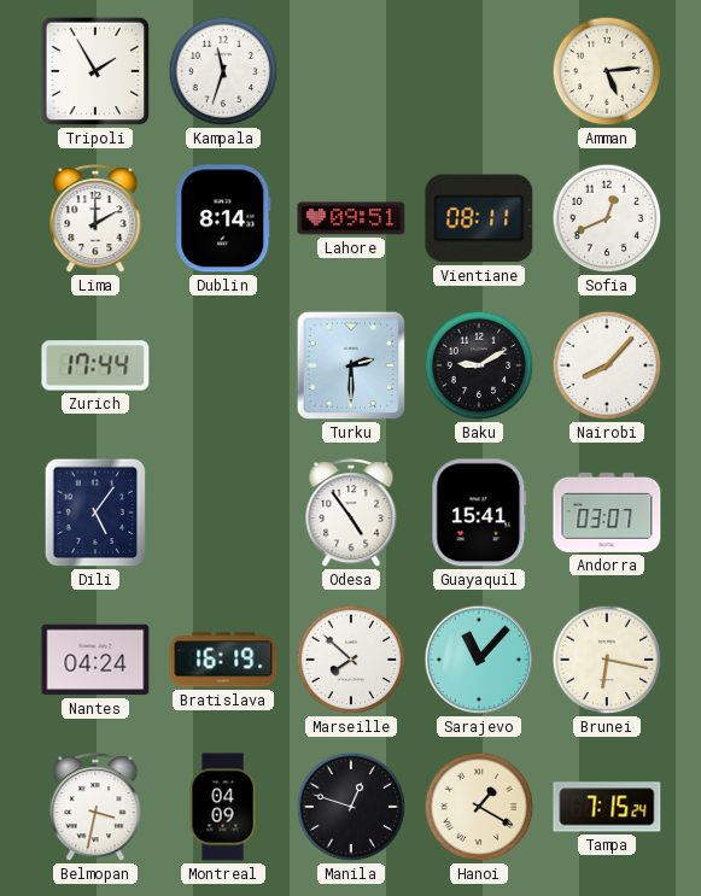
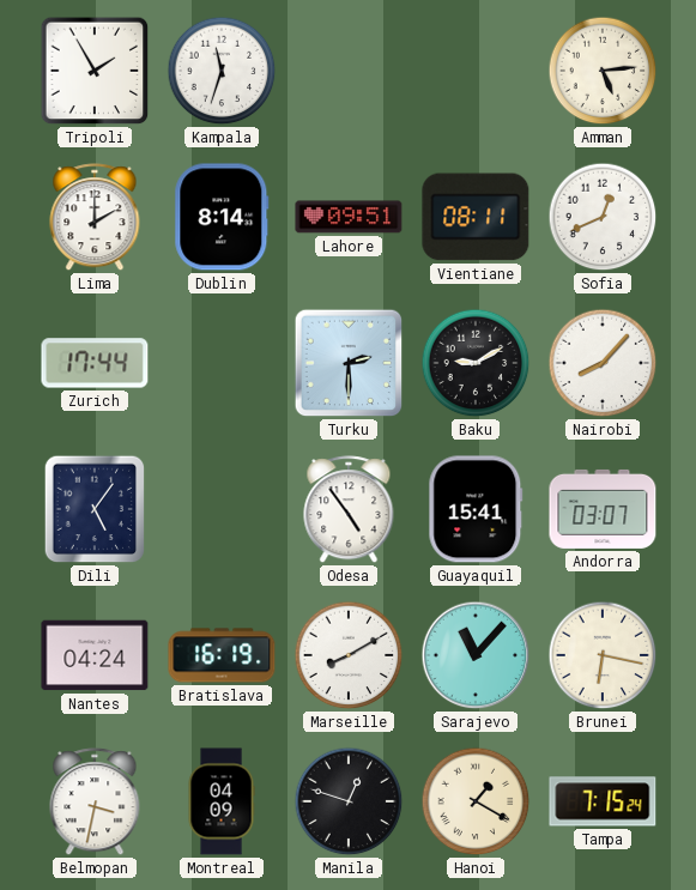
Marseille: 7:52 -> 8:10
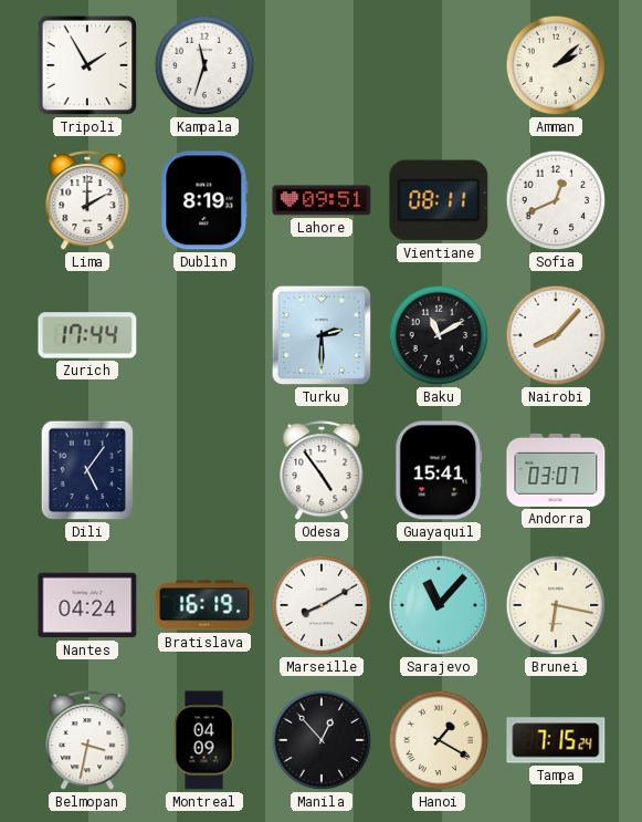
Amman: 5:14 -> 2:08
Dublin: 8:14 -> 8:19
Baku: 9:10 -> 11:10
Manila: 12:48 -> 12:53
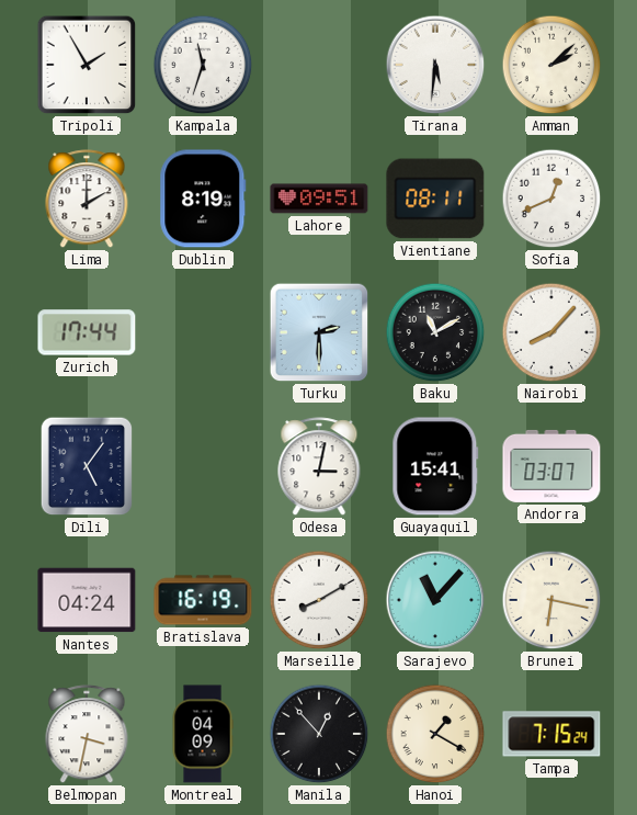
Tirana: none -> 5:31
Odesa: 4:54 -> 3:02
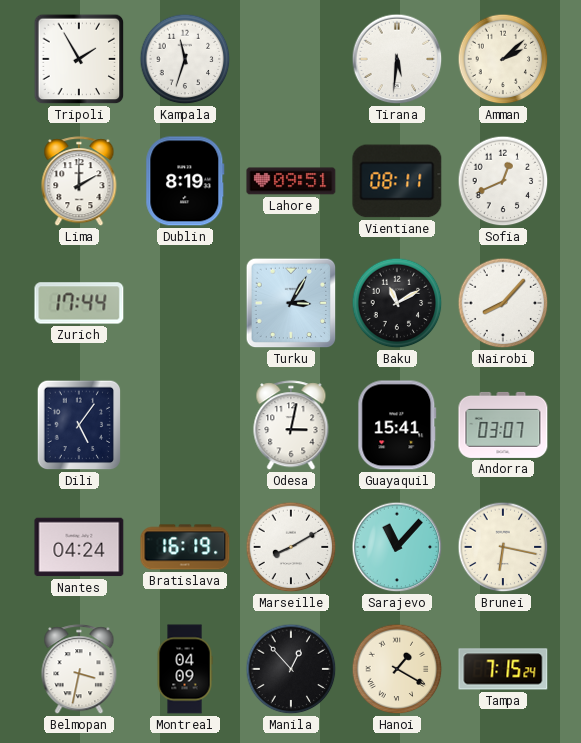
Turku: 2:30 -> 3:05
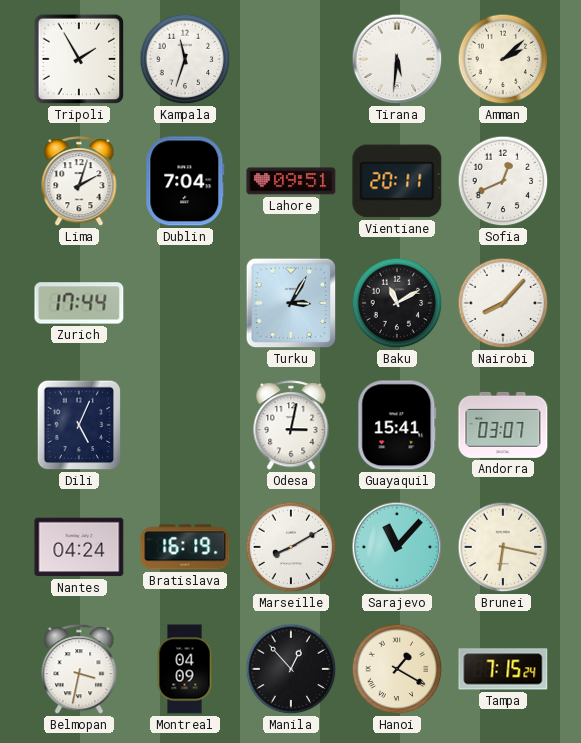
Lima: 2:00 -> 2:03
Dublin: 8:19 -> 7:04
Vientiane: 08:11 -> 20:11
Dili: 5:06 -> 5:04
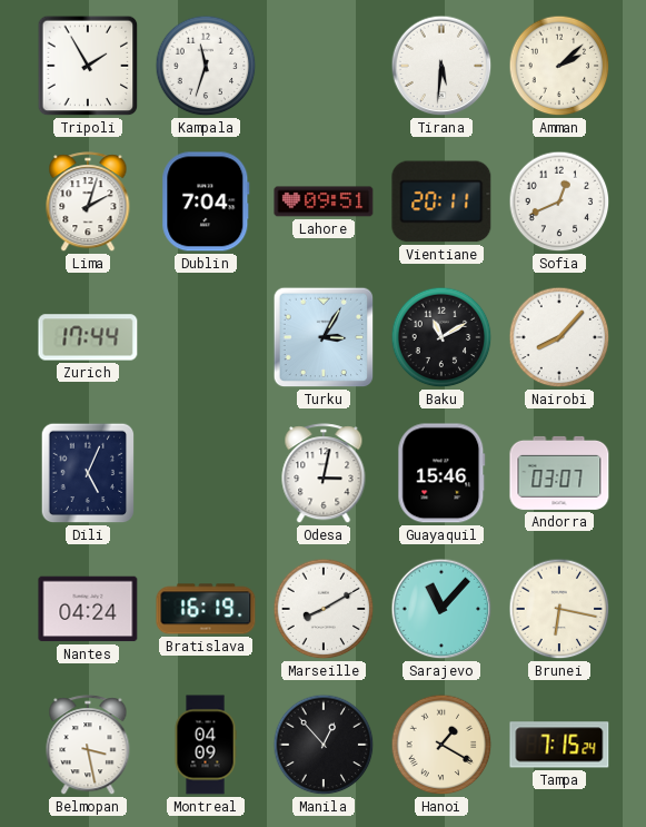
Guayaquil: 15:41 -> 15:46
Belmopan: 3:32 -> 3:28
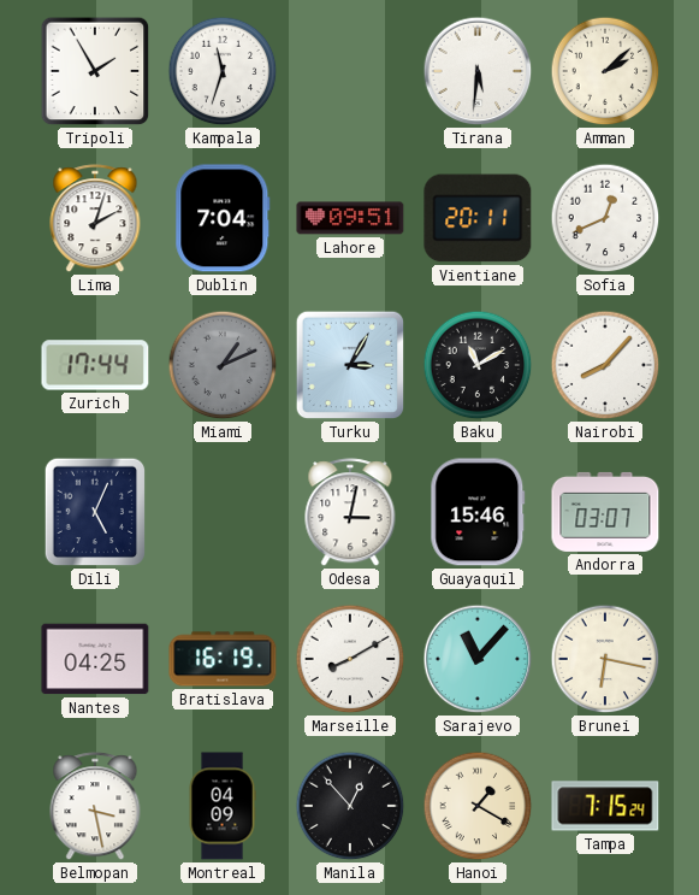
Miami: none -> 1:11
Nantes: 04:24 -> 04:25
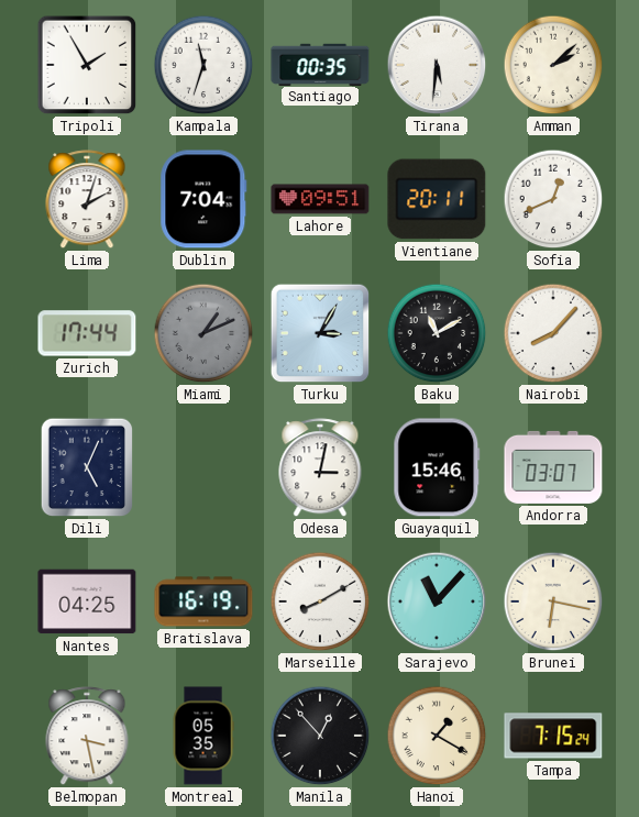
Santiago: none -> 00:35
Montreal: 04:09 -> 05:35
